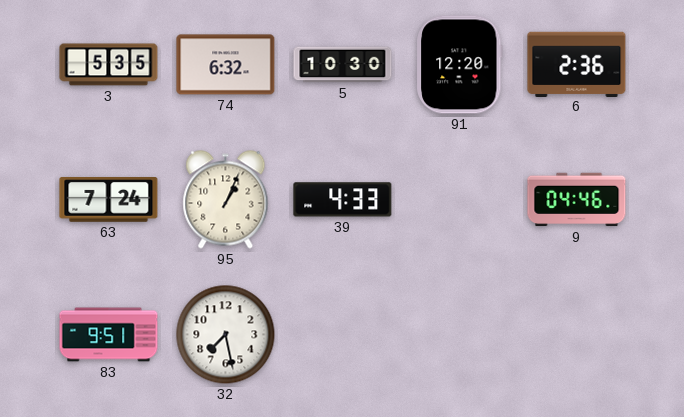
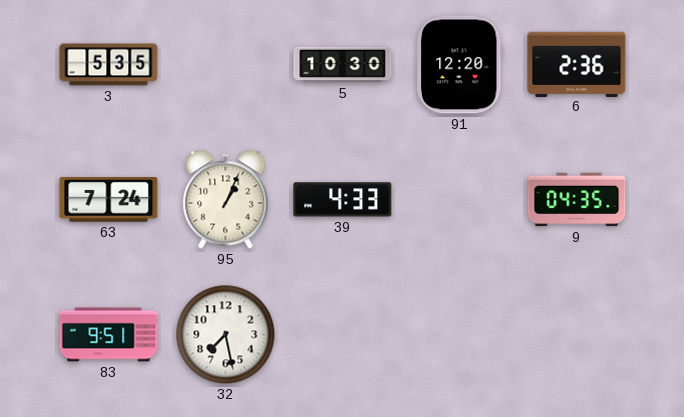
74: 6:32 -> none
9: 04:46 -> 04:35
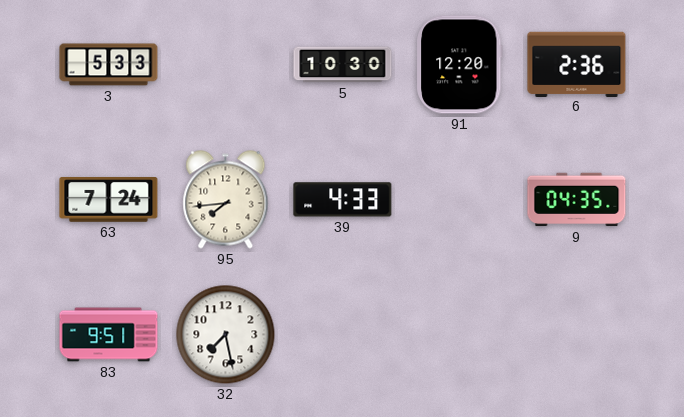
3: 5:35 -> 5:33
95: 1:04 -> 7:44
